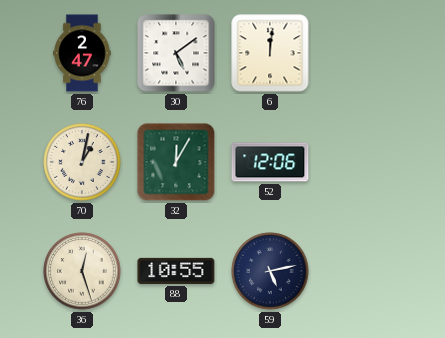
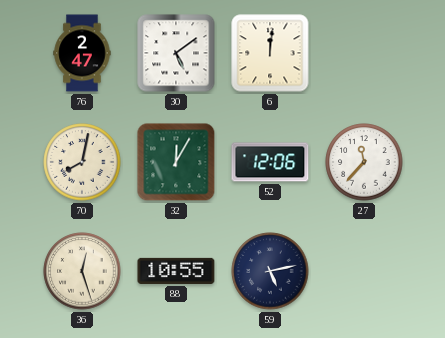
70: 1:02 -> 8:02
27: none -> 11:37
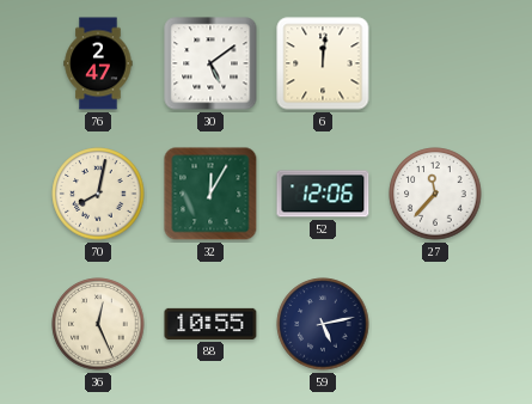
36: 12:27 -> 12:26
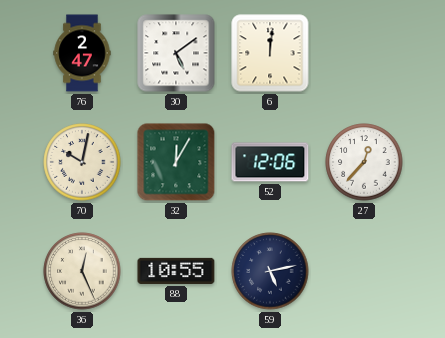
70: 8:02 -> 10:02
27: 11:37 -> 12:37
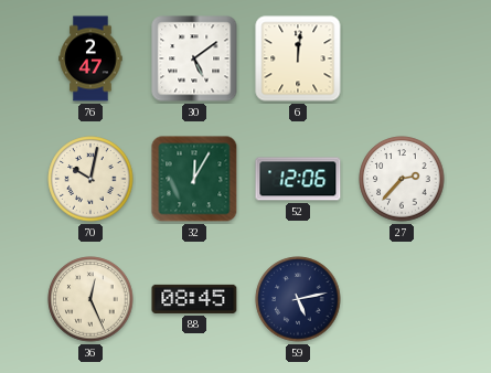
27: 12:37 -> 2:37
88: 10:55 -> 08:45
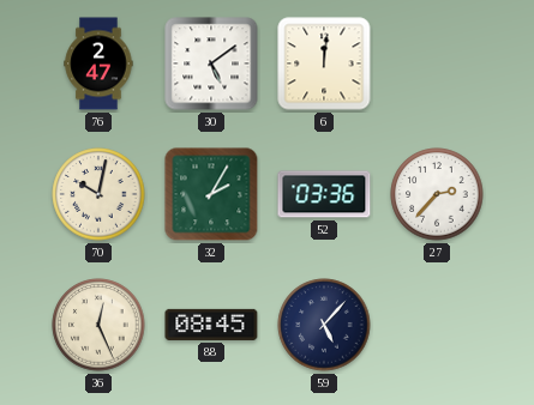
32: 12:05 -> 2:05
52: 12:06 -> 03:36
59: 5:13 -> 5:07
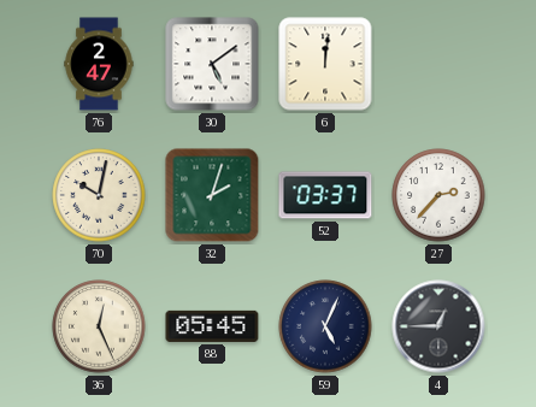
32: 2:05 -> 2:03
52: 03:36 -> 03:37
88: 08:45 -> 05:45
59: 5:07 -> 5:04
4: none -> 12:45
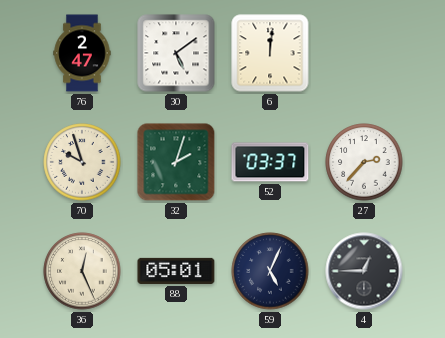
70: 10:02 -> 9:57
88: 05:45 -> 05:01
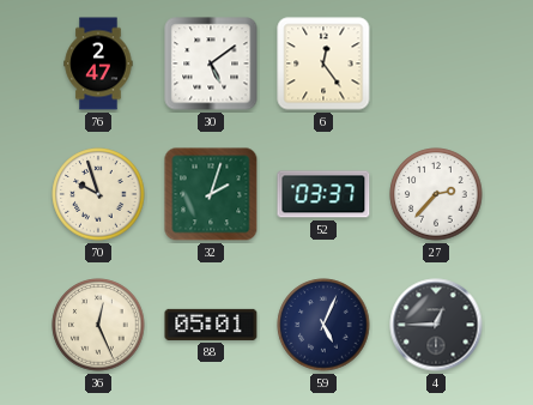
6: 12:01 -> 12:24
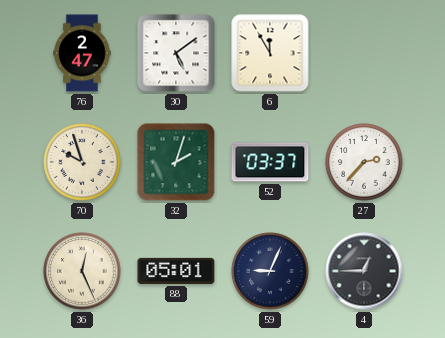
6: 12:24 -> 11:55
59: 5:04 -> 9:04
